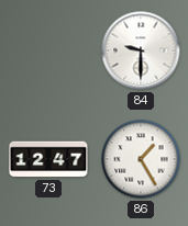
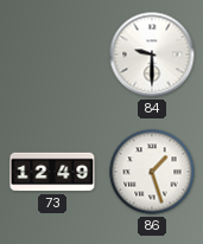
73: 12:47 -> 12:49
86: 1:25 -> 1:27
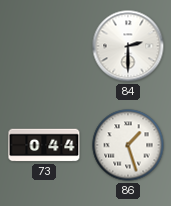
84: 9:30 -> 2:30
73: 12:49 -> 0:44
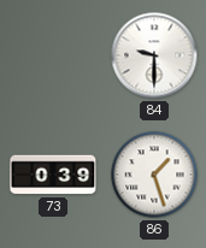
84: 2:30 -> 9:30
73: 0:44 -> 0:39
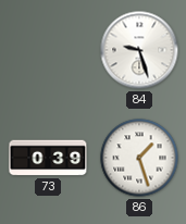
84: 9:30 -> 9:27
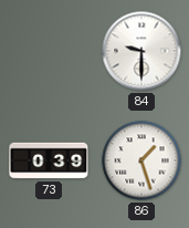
84: 9:27 -> 9:30
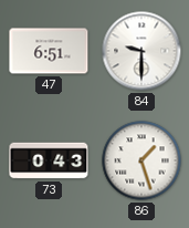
47: none -> 6:51
73: 0:39 -> 0:43
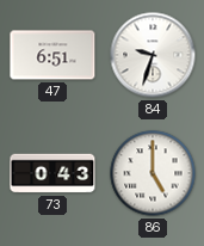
84: 9:30 -> 9:33
86: 1:27 -> 5:00
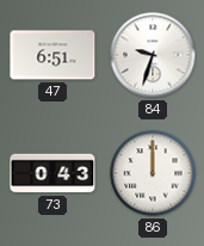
86: 5:00 -> 12:00
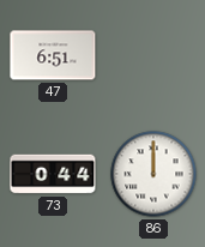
84: 9:33 -> none
73: 0:43 -> 0:44
